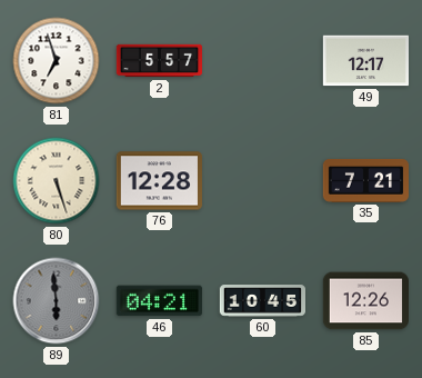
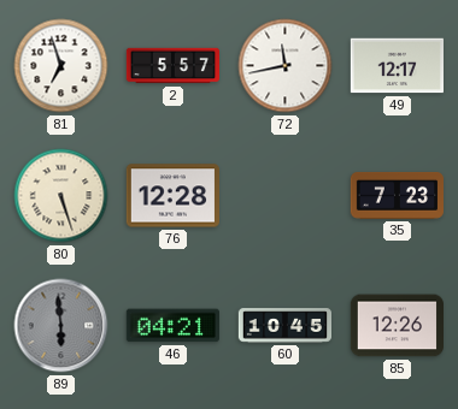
72: none -> 11:43
35: 7:21 -> 7:23
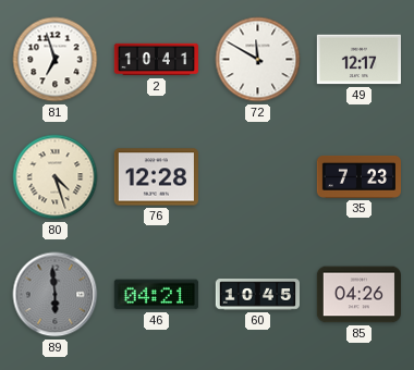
2: 5:57 -> 10:41
72: 11:43 -> 11:50
80: 5:27 -> 4:27
85: 12:26 -> 04:26
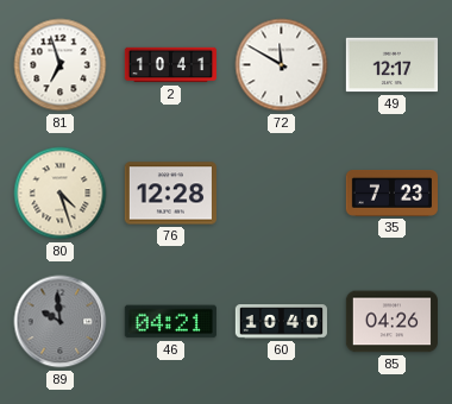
89: 5:59 -> 9:59
60: 10:45 -> 10:40
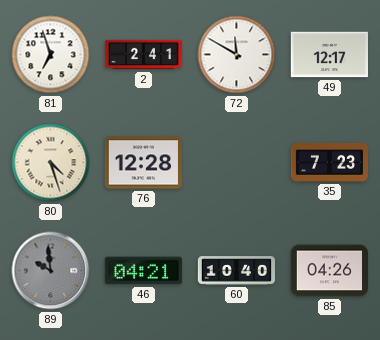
2: 10:41 -> 2:41
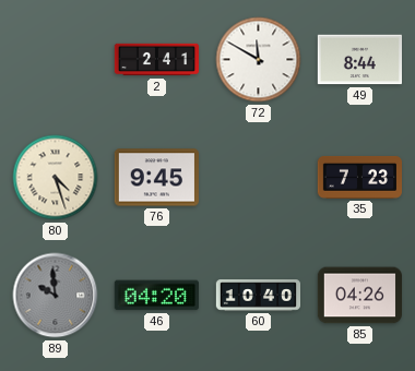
81: 6:57 -> none
49: 12:17 -> 8:44
76: 12:28 -> 9:45
46: 04:21 -> 04:20
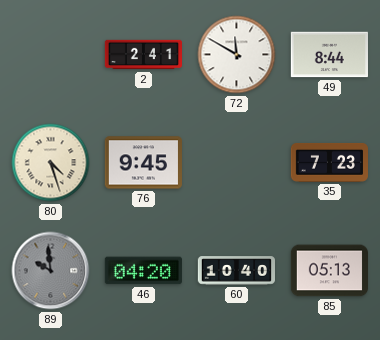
85: 04:26 -> 05:13
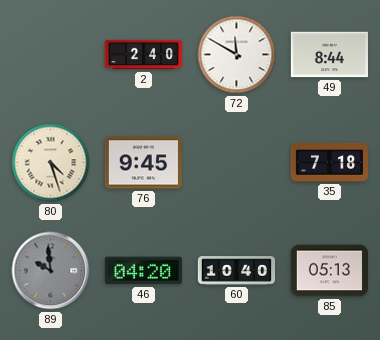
2: 2:41 -> 2:40
35: 7:23 -> 7:18
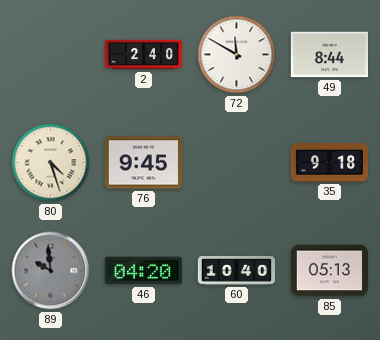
35: 7:18 -> 9:18
